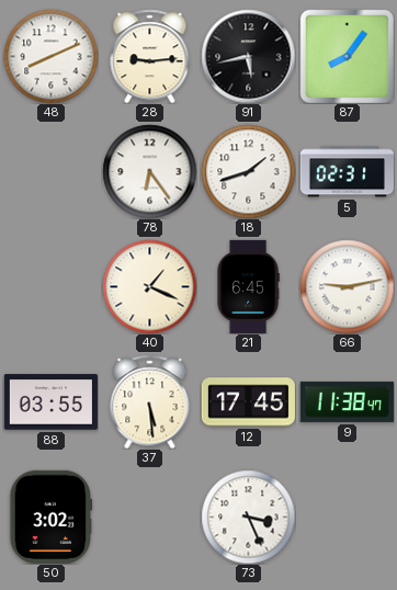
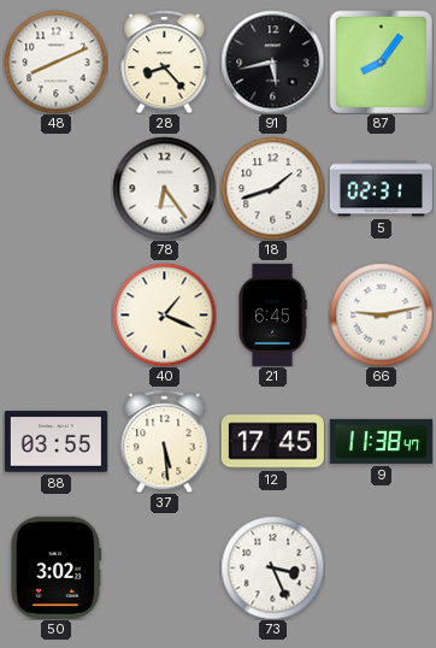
28: 9:14 -> 8:23
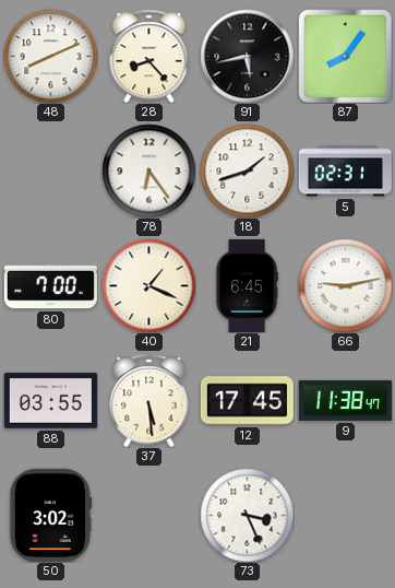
80: none -> 7:00
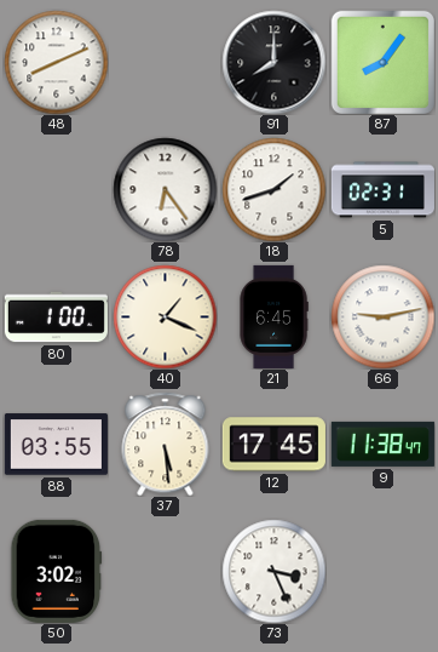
28: 8:23 -> none
91: 5:43 -> 8:00
80: 7:00 -> 1:00
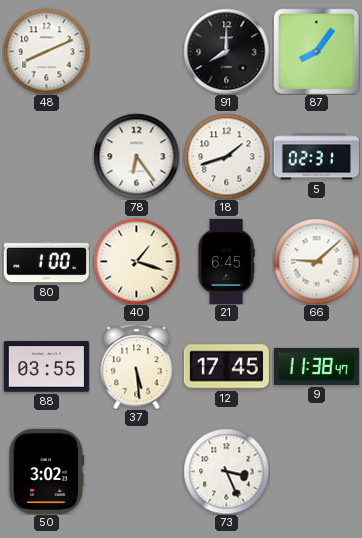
40: 1:19 -> 1:18
66: 9:13 -> 9:08
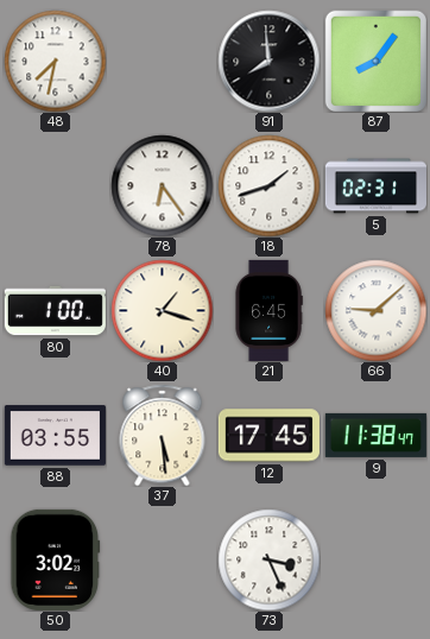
48: 8:11 -> 7:32
91: 8:00 -> 7:59
